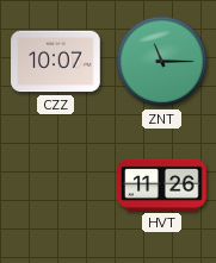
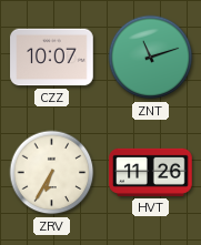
ZNT: 11:15 -> 11:12
ZRV: none -> 6:35
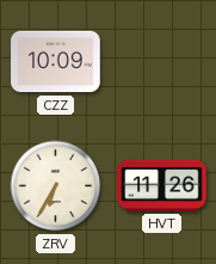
CZZ: 10:07 -> 10:09
ZNT: 11:12 -> none
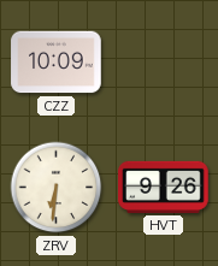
ZRV: 6:35 -> 6:31
HVT: 11:26 -> 9:26
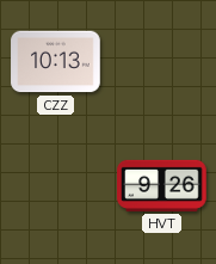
CZZ: 10:09 -> 10:13
ZRV: 6:31 -> none
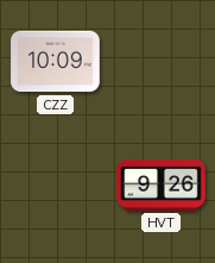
CZZ: 10:13 -> 10:09
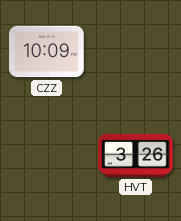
HVT: 9:26 -> 3:26
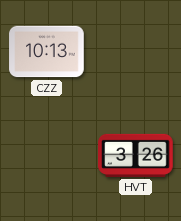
CZZ: 10:09 -> 10:13
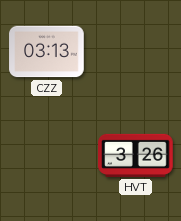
CZZ: 10:13 -> 03:13
